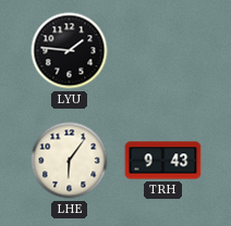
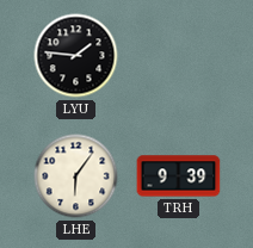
TRH: 9:43 -> 9:39
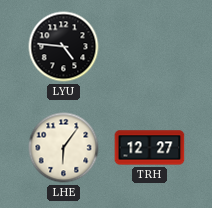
LYU: 1:46 -> 4:46
TRH: 9:39 -> 12:27
